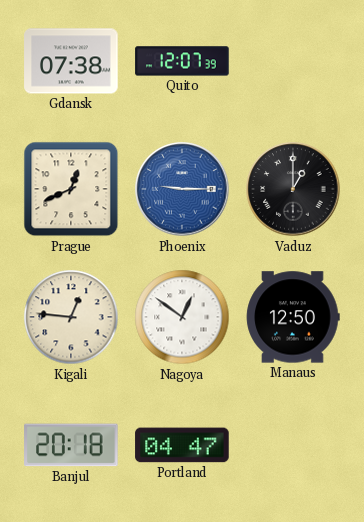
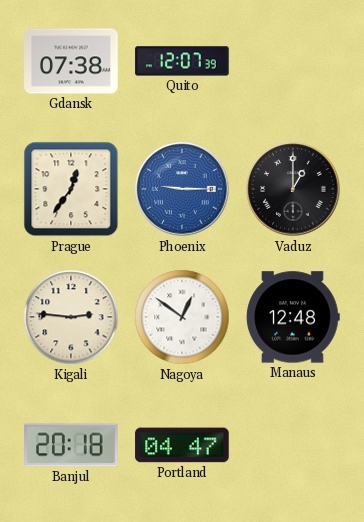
Prague: 12:41 -> 12:36
Kigali: 12:46 -> 2:46
Manaus: 12:50 -> 12:48
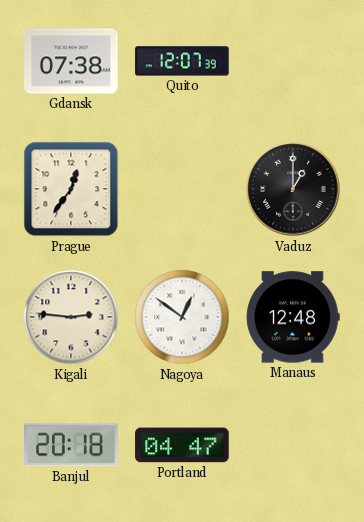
Phoenix: 9:15 -> none
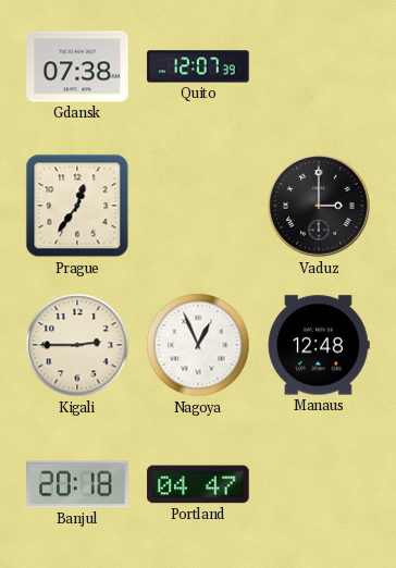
Vaduz: 1:00 -> 3:00
Kigali: 2:46 -> 2:45
Nagoya: 12:51 -> 12:56
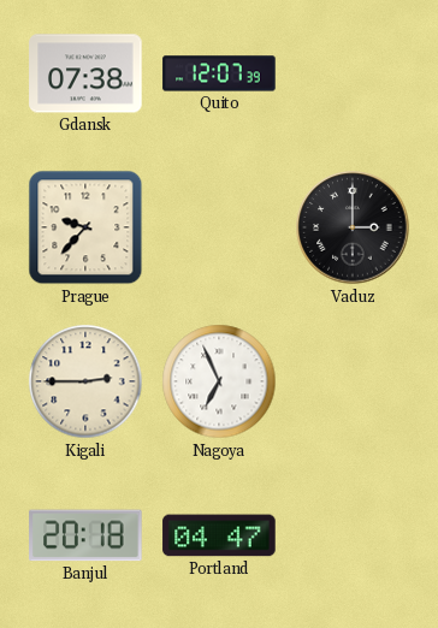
Prague: 12:36 -> 9:37
Nagoya: 12:56 -> 6:56
Manaus: 12:48 -> none
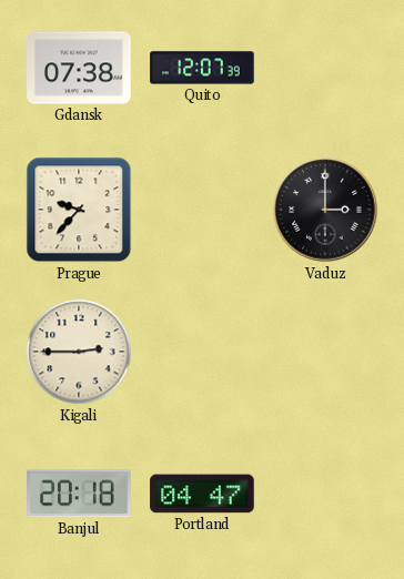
Nagoya: 6:56 -> none
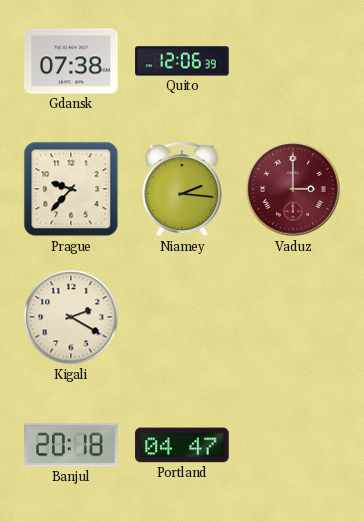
Quito: 12:07 -> 12:06
Niamey: none -> 2:16
Vaduz dial: black -> burgundy
Kigali: 2:45 -> 2:20
